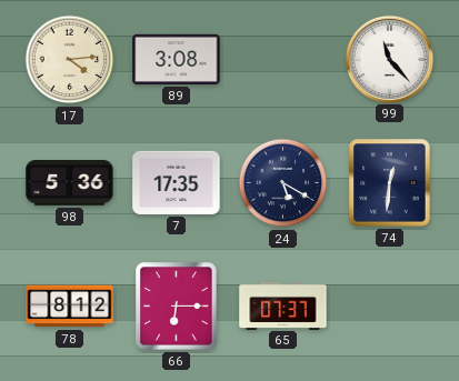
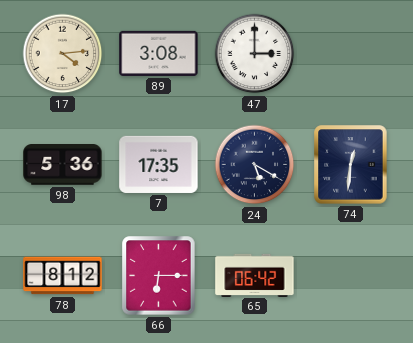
47: none -> 3:00
99: 11:23 -> none
65: 07:37 -> 06:42
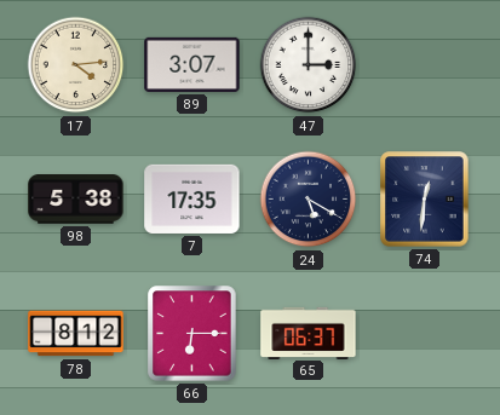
89: 3:08 -> 3:07
98: 5:36 -> 5:38
65: 06:42 -> 06:37
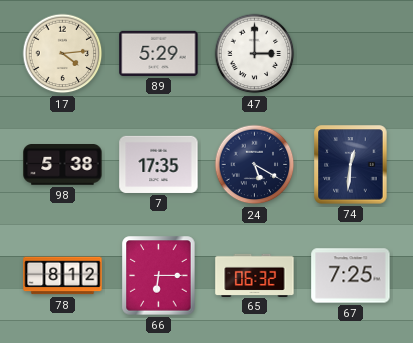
89: 3:07 -> 5:29
65: 06:37 -> 06:32
67: none -> 7:25
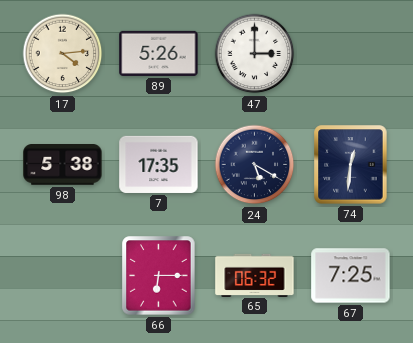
89: 5:29 -> 5:26
78: 8:12 -> none
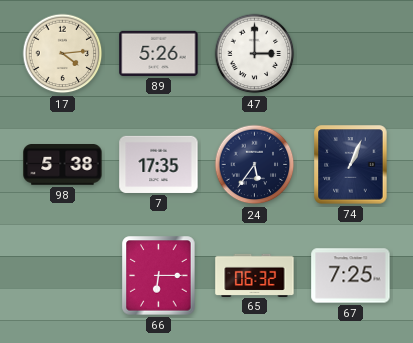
24: 5:20 -> 5:36
74: 12:31 -> 1:04
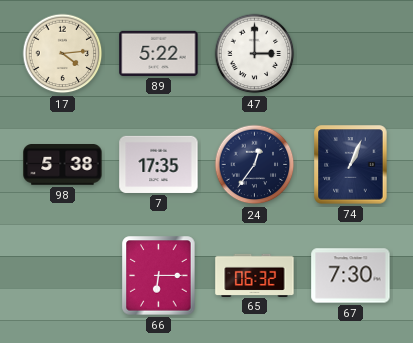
89: 5:26 -> 5:22
24: 5:36 -> 12:36
67: 7:25 -> 7:30
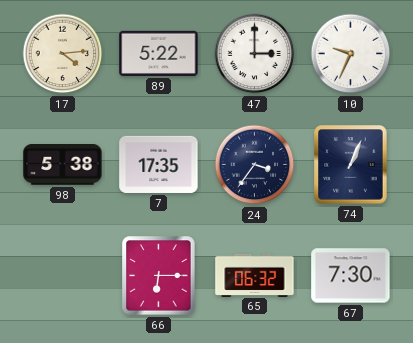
10: none -> 9:34
24: 12:36 -> 3:36
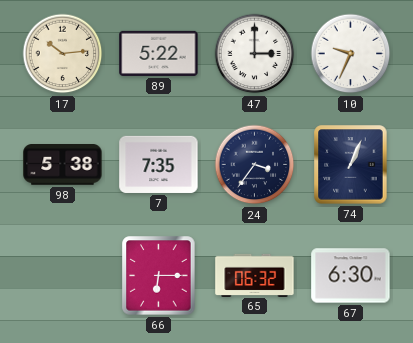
17: 4:14 -> 10:14
7: 17:35 -> 7:35
67: 7:30 -> 6:30
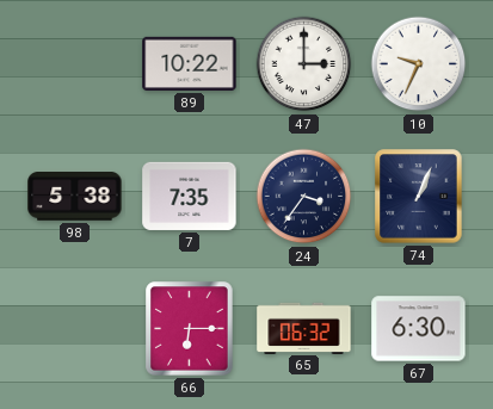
17: 10:14 -> none
89: 5:22 -> 10:22
